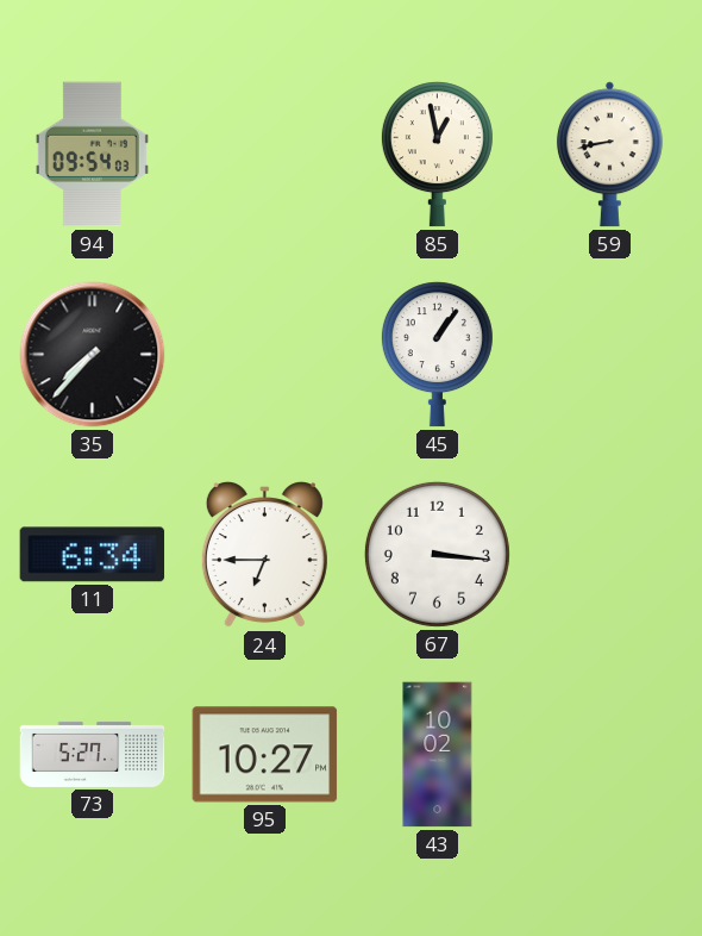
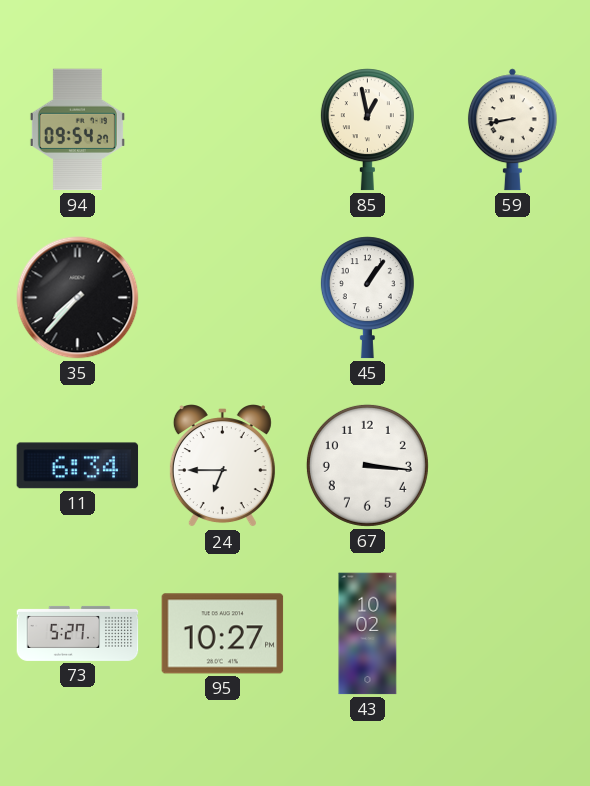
94: 09:54:03 -> 09:54:27
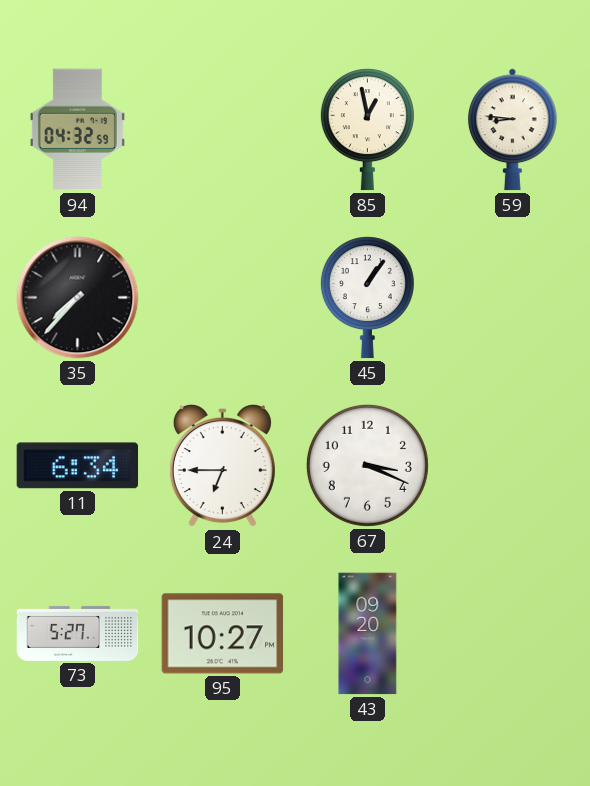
94: 09:54 -> 04:32
59: 8:43 -> 8:46
67: 3:16 -> 3:19
43: 10:02 -> 09:20
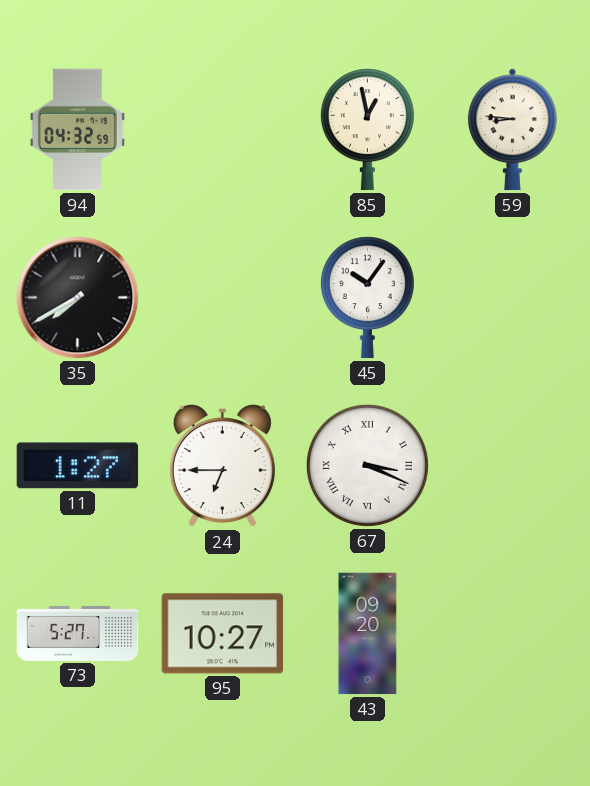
35: 7:37 -> 7:40
45: 1:06 -> 10:06
11: 6:34 -> 1:27
67 numerals: Arabic -> Roman
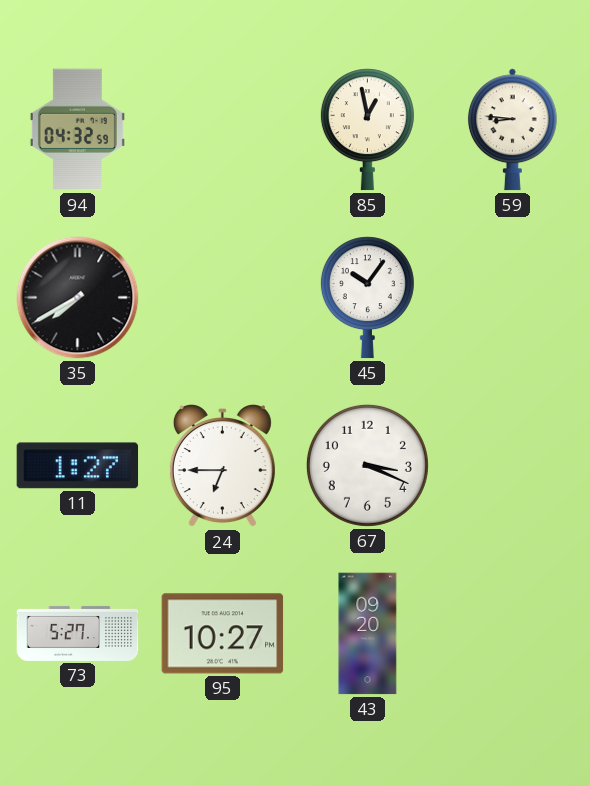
67 numerals: Roman -> Arabic
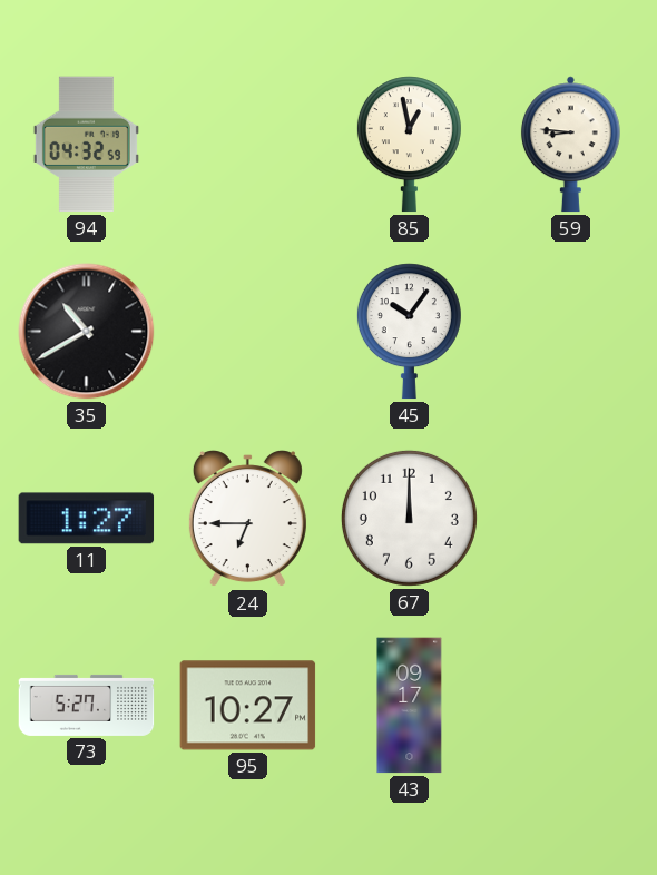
35: 7:40 -> 10:40
67: 3:19 -> 12:00
43: 09:20 -> 09:17
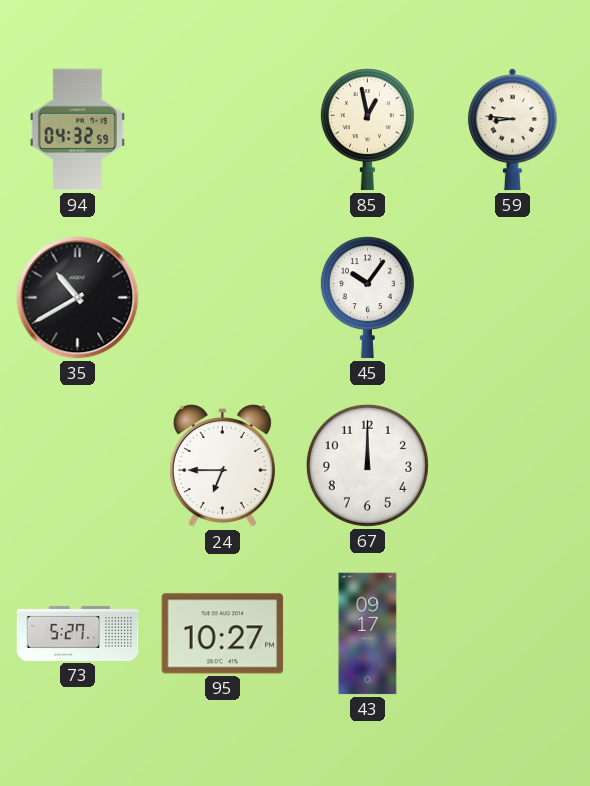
11: 1:27 -> none
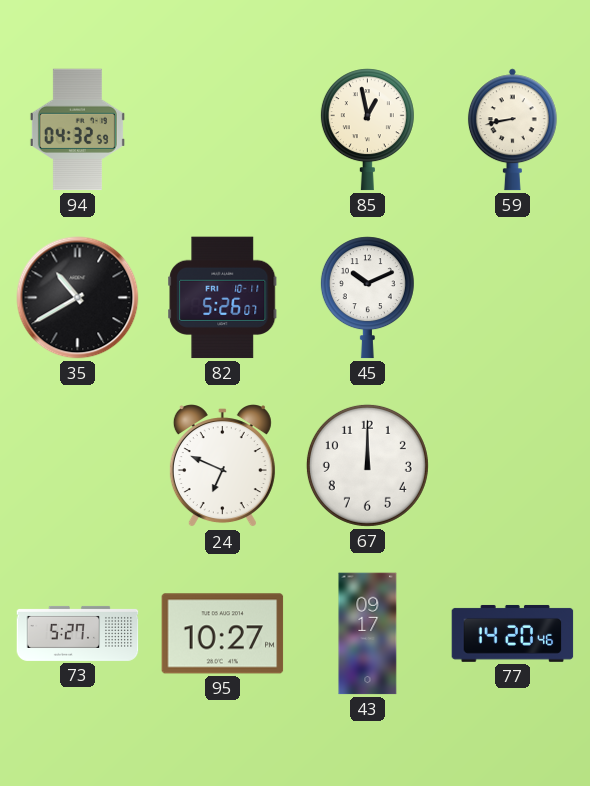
59: 8:46 -> 8:43
82: none -> 5:26
45: 10:06 -> 10:11
24: 6:45 -> 6:49
77: none -> 14:20
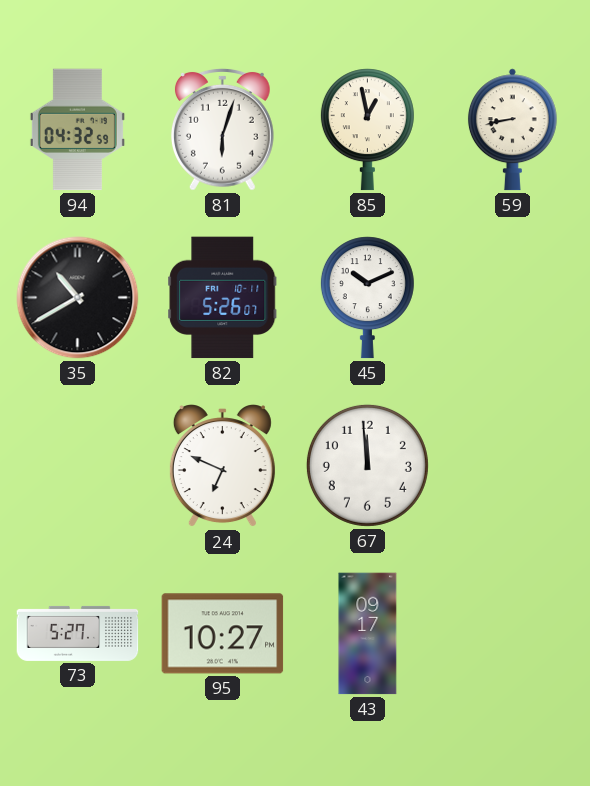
81: none -> 6:03
67: 12:00 -> 11:59
77: 14:20 -> none
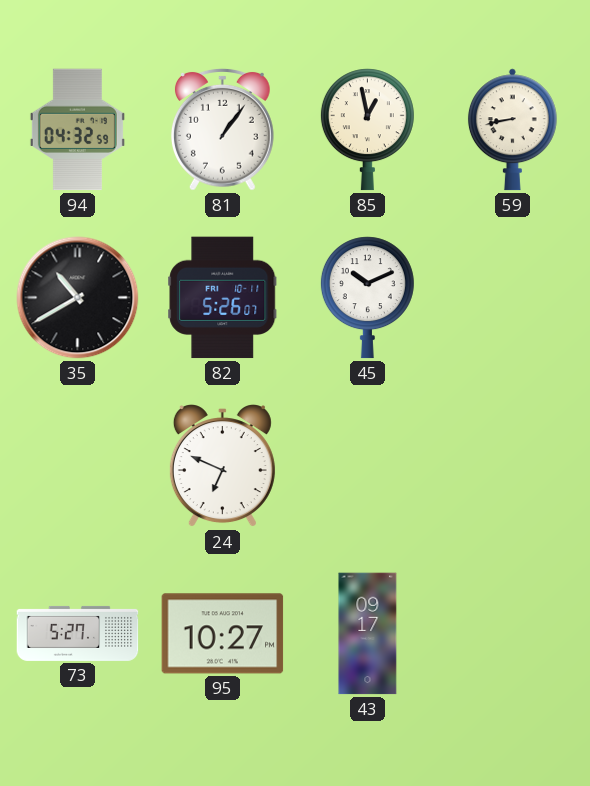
81: 6:03 -> 1:06
67: 11:59 -> none
